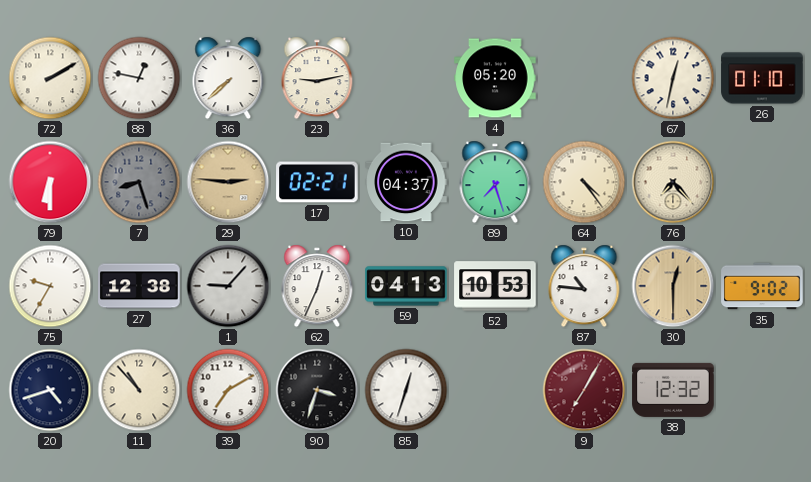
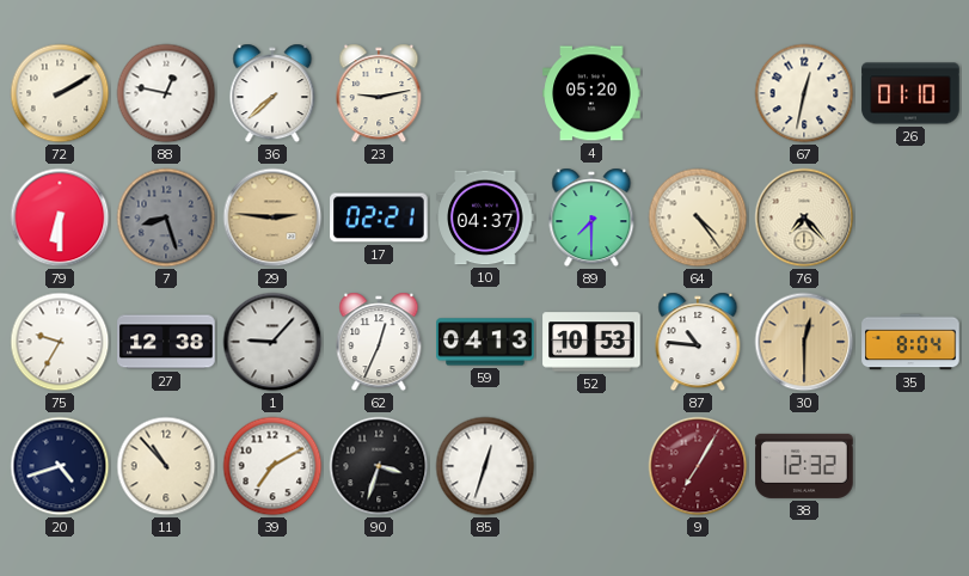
89: 7:27 -> 7:30
35: 9:02 -> 8:04
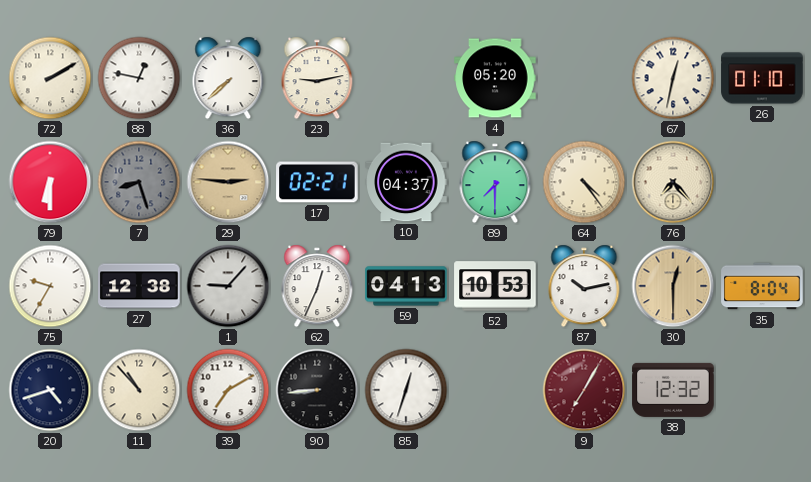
87: 10:46 -> 10:13
90: 3:33 -> 8:44
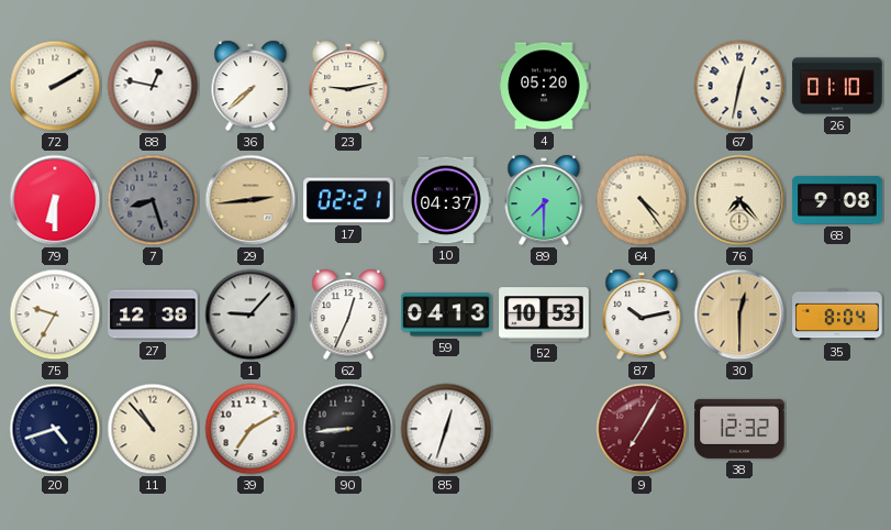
29: 2:46 -> 2:44
68: none -> 9:08
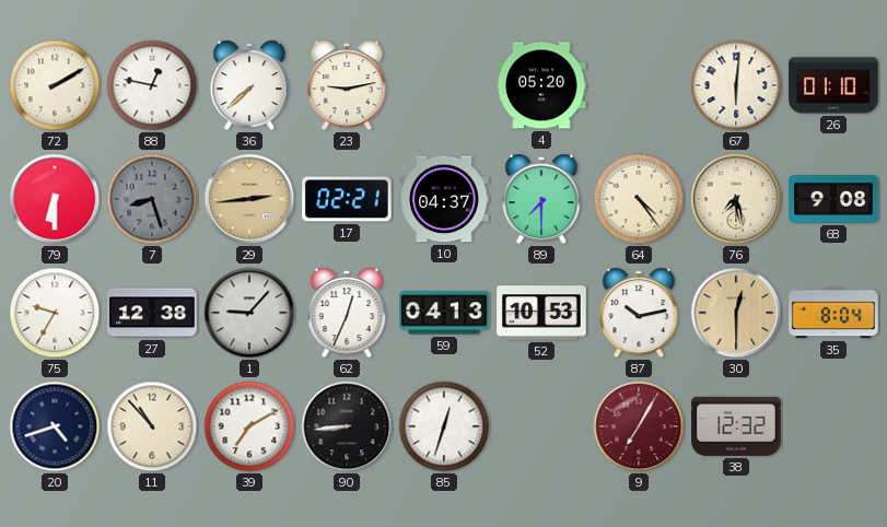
67: 12:32 -> 6:01
76: 7:23 -> 7:28
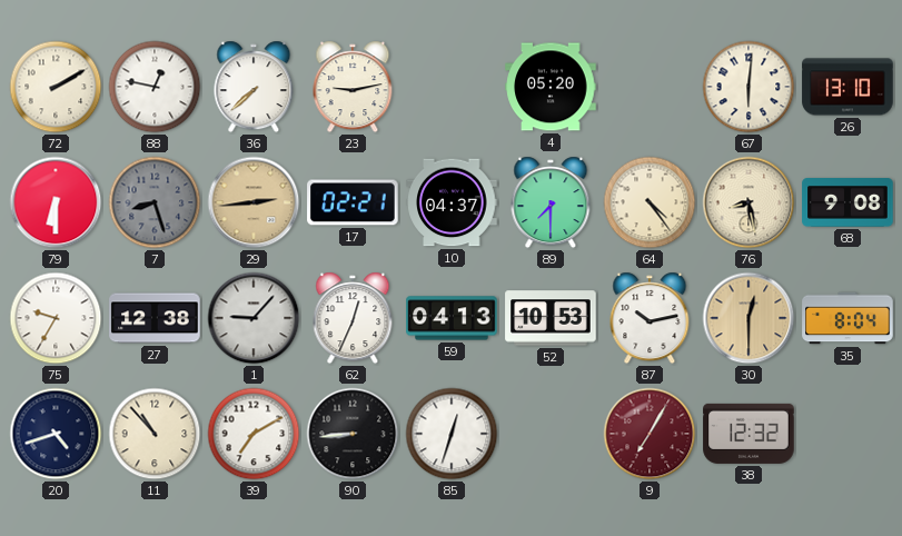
26: 01:10 -> 13:10
76: 7:28 -> 8:28
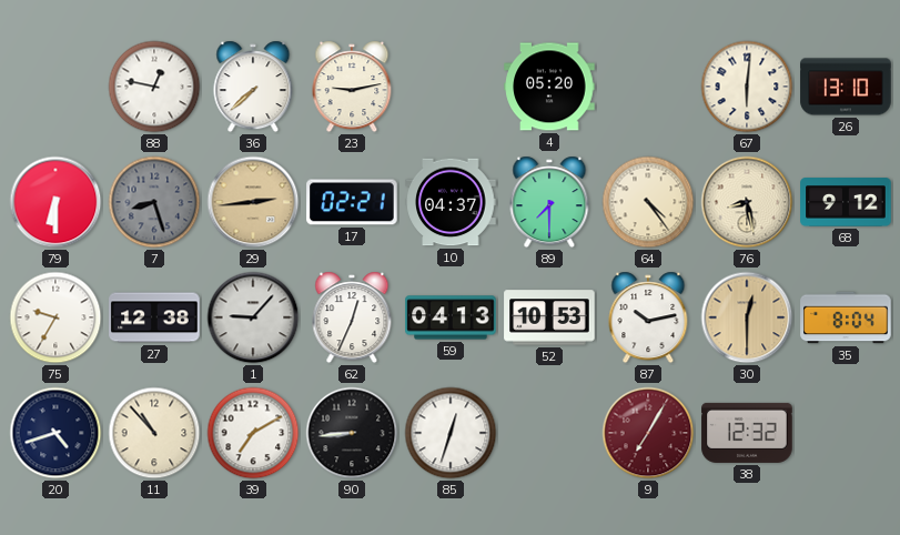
72: 2:10 -> none
68: 9:08 -> 9:12
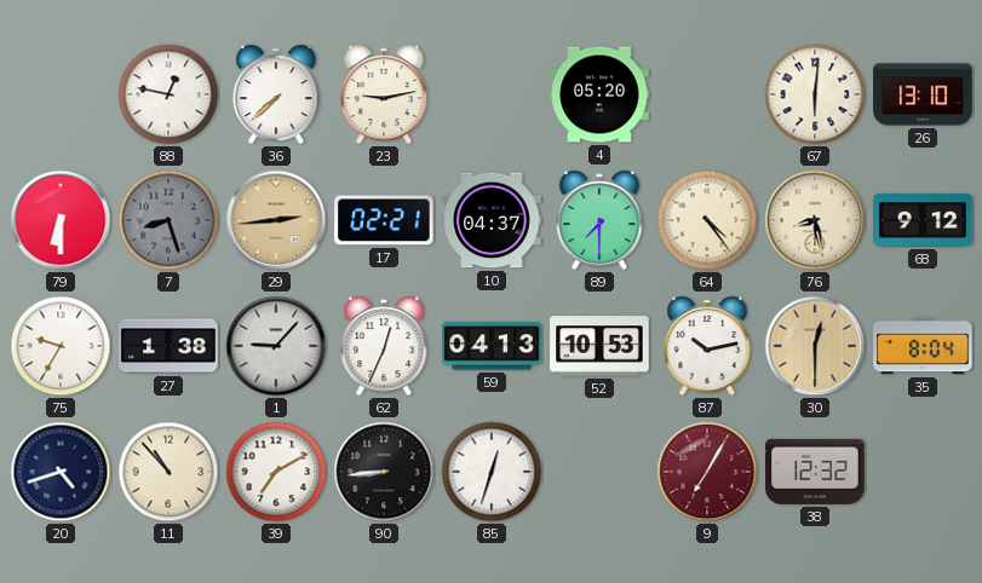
27: 12:38 -> 1:38
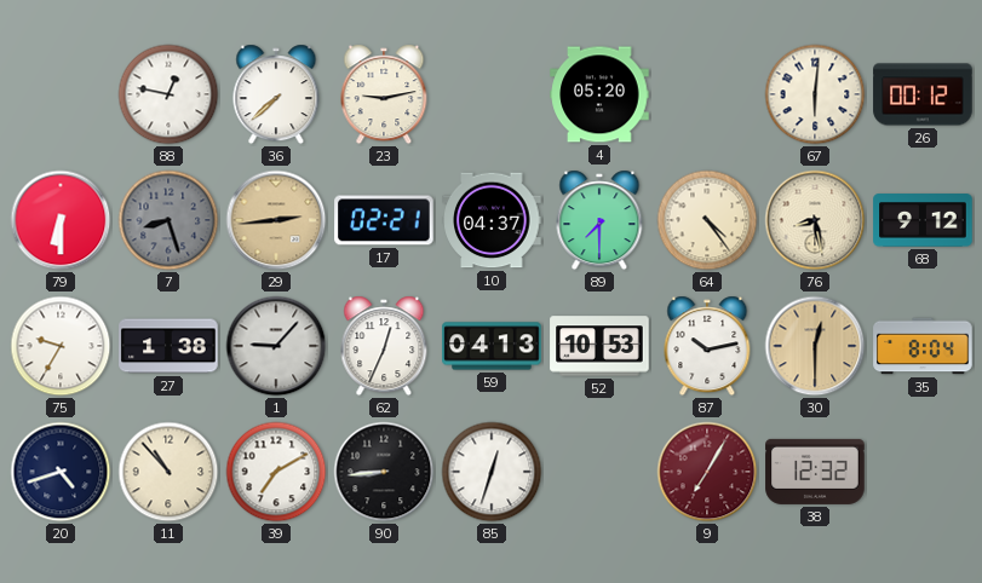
26: 13:10 -> 00:12
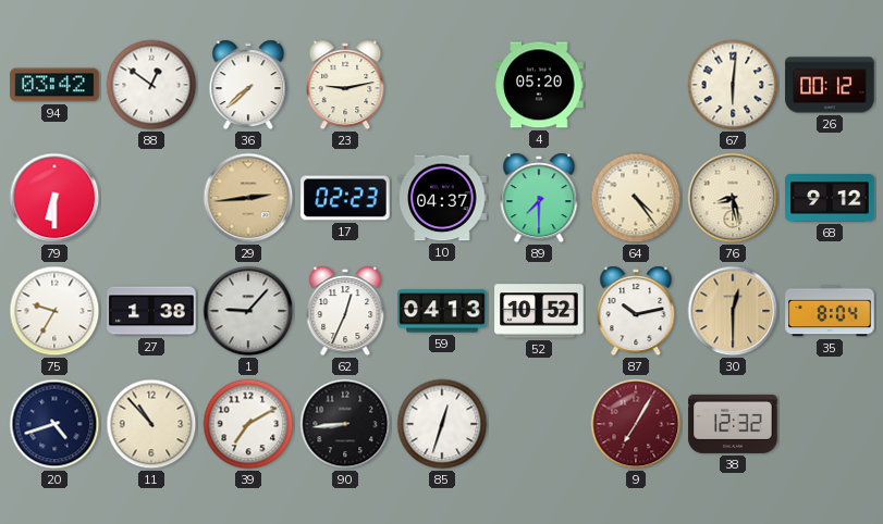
94: none -> 03:42
88: 12:47 -> 12:51
7: 8:27 -> none
17: 02:21 -> 02:23
52: 10:53 -> 10:52
